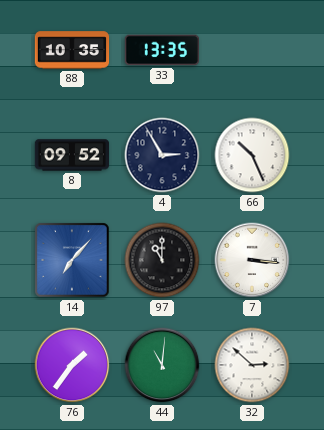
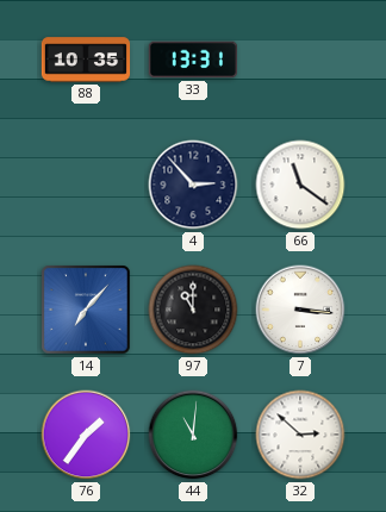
33: 13:35 -> 13:31
8: 09:52 -> none
4: 2:55 -> 2:53
66: 10:26 -> 11:21
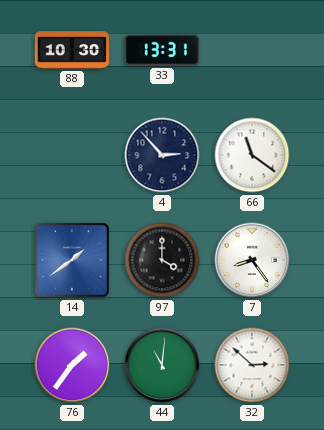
88: 10:35 -> 10:30
14: 7:07 -> 1:39
97: 11:00 -> 4:00
7: 3:16 -> 8:24
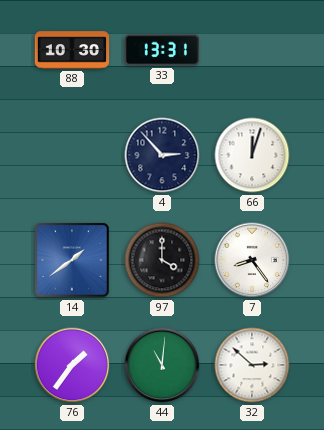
66: 11:21 -> 12:03
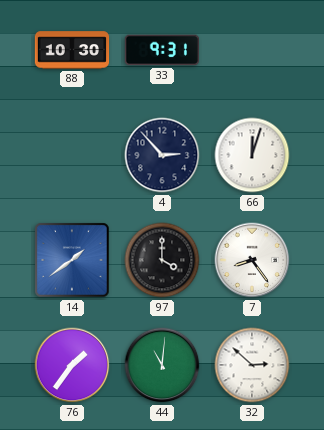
33: 13:31 -> 9:31
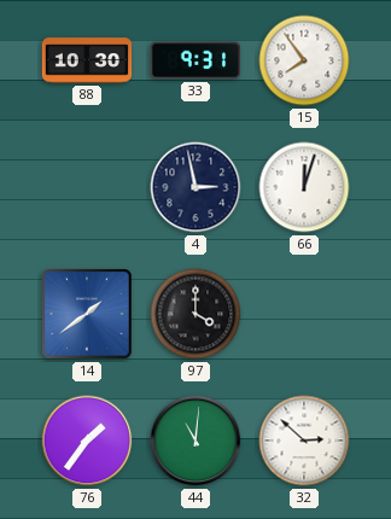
15: none -> 7:54
4: 2:53 -> 2:58
7: 8:24 -> none
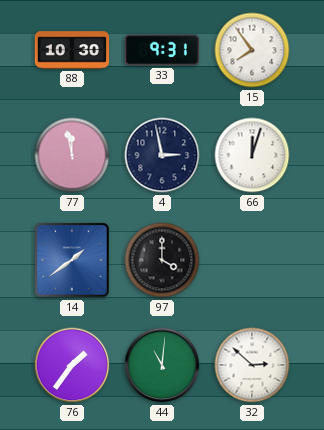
77: none -> 11:58
